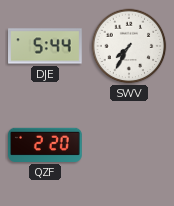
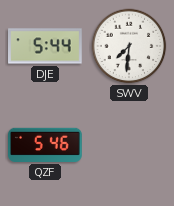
SWV: 7:35 -> 7:31
QZF: 2:20 -> 5:46
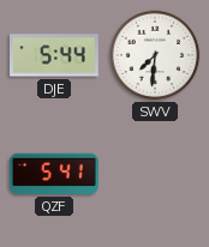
QZF: 5:46 -> 5:41
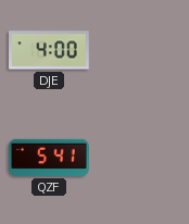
DJE: 5:44 -> 4:00
SWV: 7:31 -> none
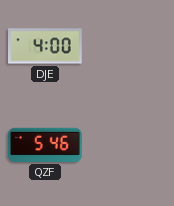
QZF: 5:41 -> 5:46
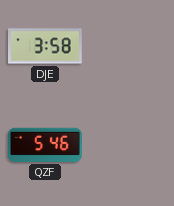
DJE: 4:00 -> 3:58
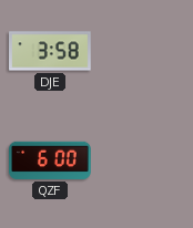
QZF: 5:46 -> 6:00
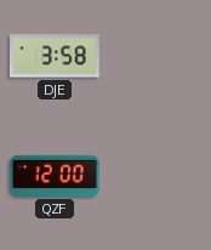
QZF: 6:00 -> 12:00
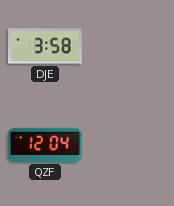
QZF: 12:00 -> 12:04
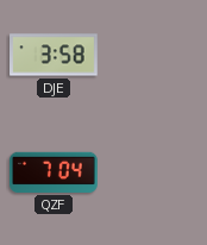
QZF: 12:04 -> 7:04
